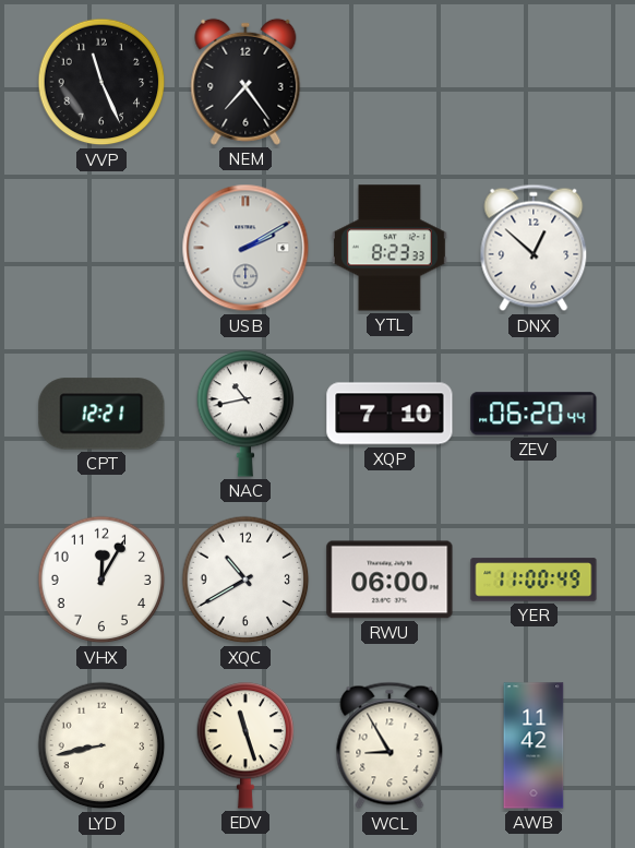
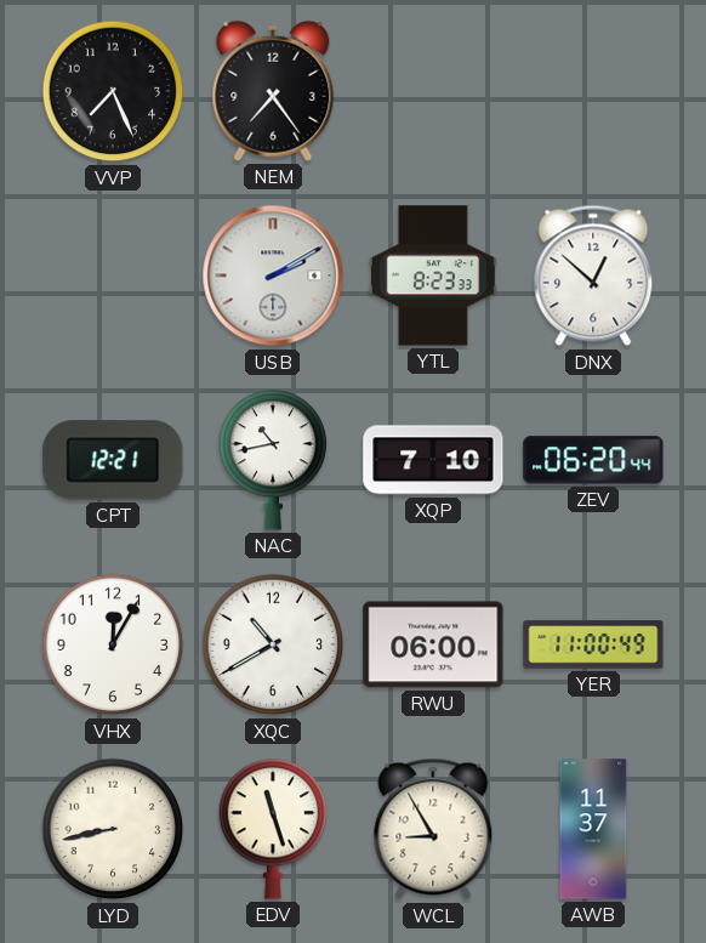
VVP: 11:26 -> 7:26
AWB: 11:42 -> 11:37
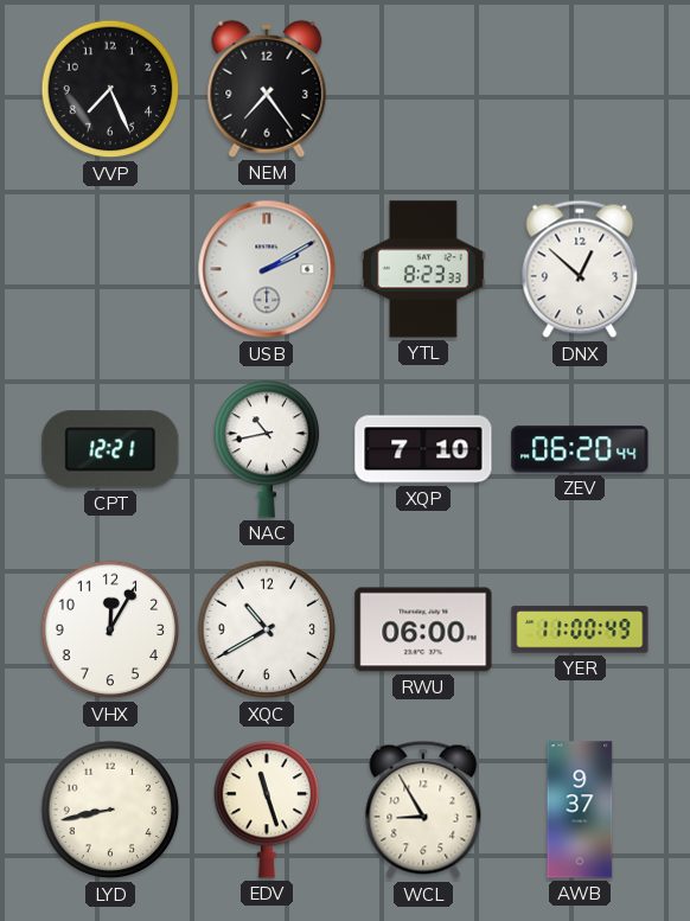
AWB: 11:37 -> 9:37
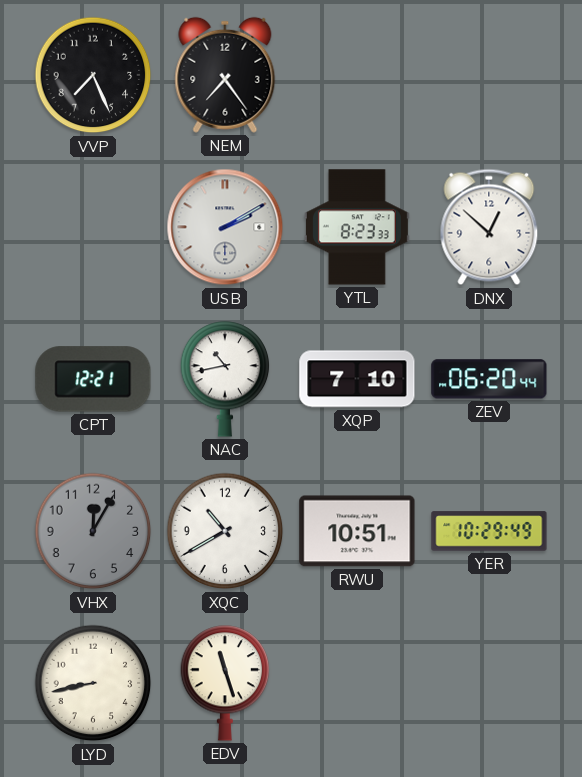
VHX dial: white -> grey
RWU: 06:00 -> 10:51
YER: 11:00 -> 10:29
WCL: 8:55 -> none
AWB: 9:37 -> none
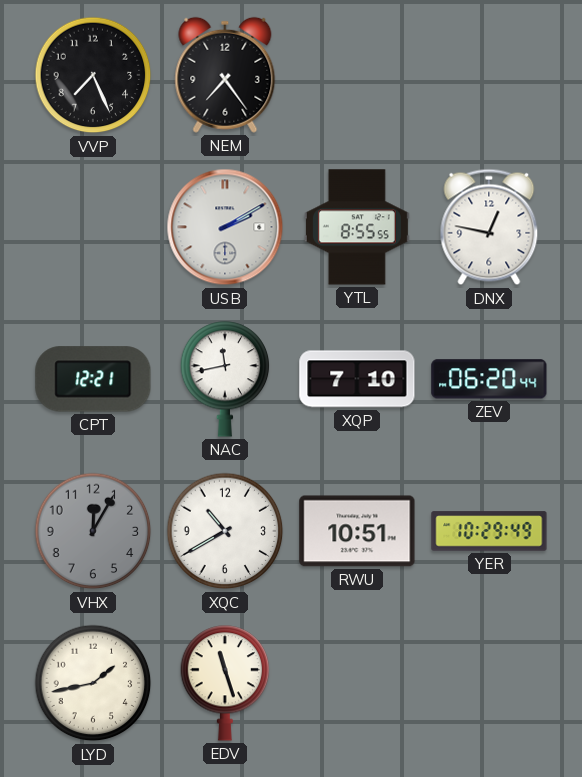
YTL: 8:23 -> 8:55
DNX: 12:52 -> 12:47
NAC: 10:43 -> 11:43
LYD: 8:43 -> 1:43
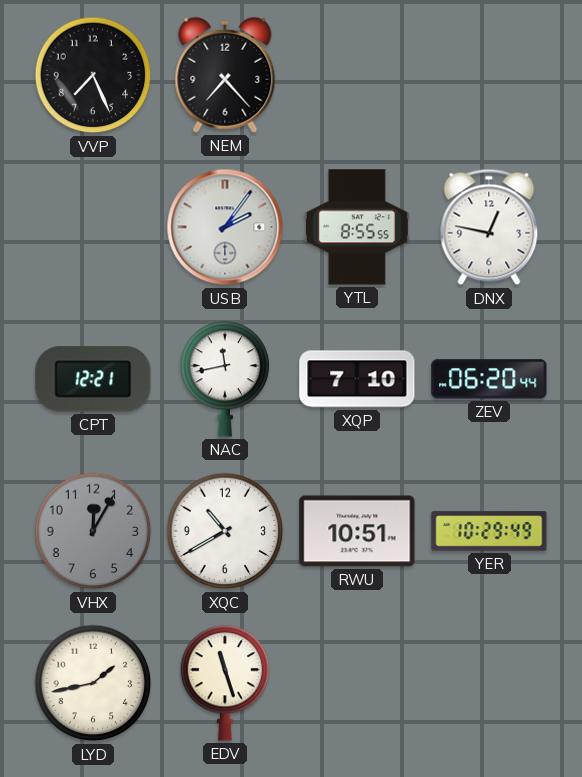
NEM: 7:24 -> 7:23
USB: 2:10 -> 2:06
